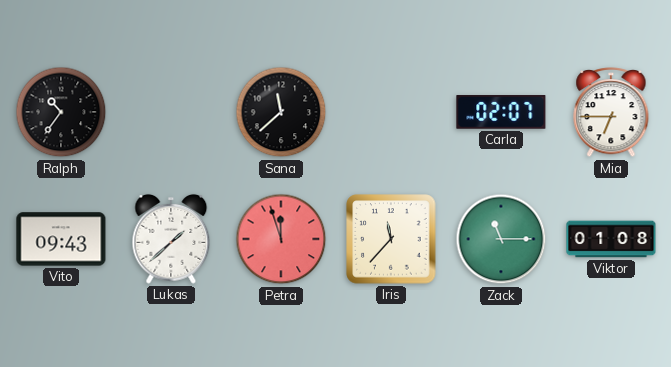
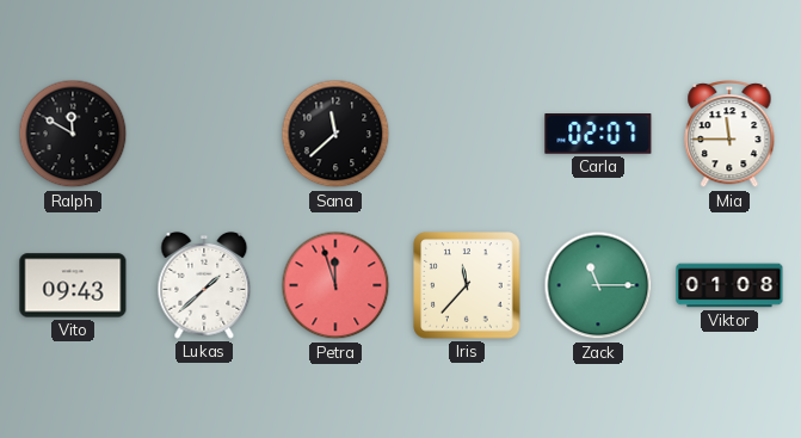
Ralph: 10:36 -> 11:50
Mia: 6:45 -> 11:45
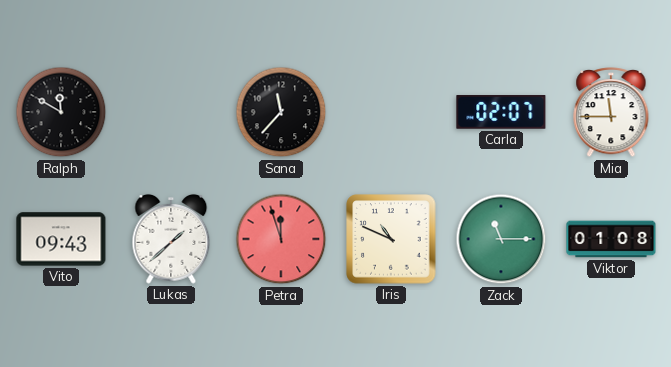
Sana: 11:38 -> 11:37
Iris: 11:37 -> 10:49
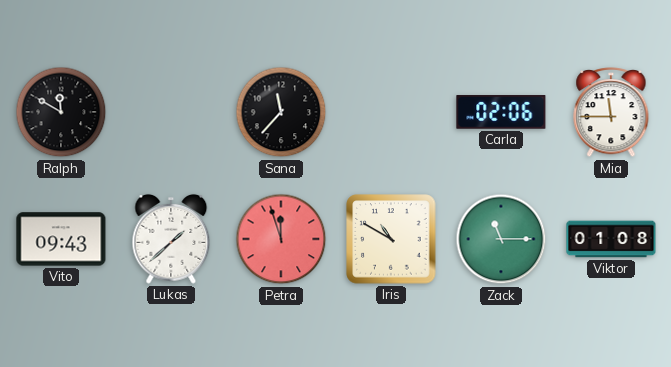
Carla: 02:07 -> 02:06
Iris: 10:49 -> 10:50
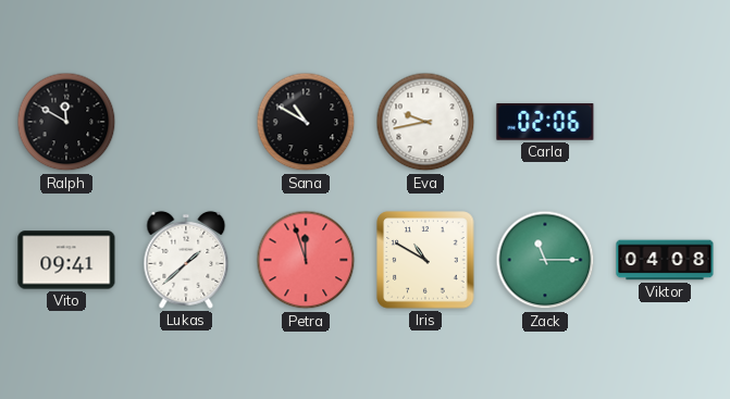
Sana: 11:37 -> 10:50
Eva: none -> 9:43
Mia: 11:45 -> none
Vito: 09:43 -> 09:41
Viktor: 01:08 -> 04:08
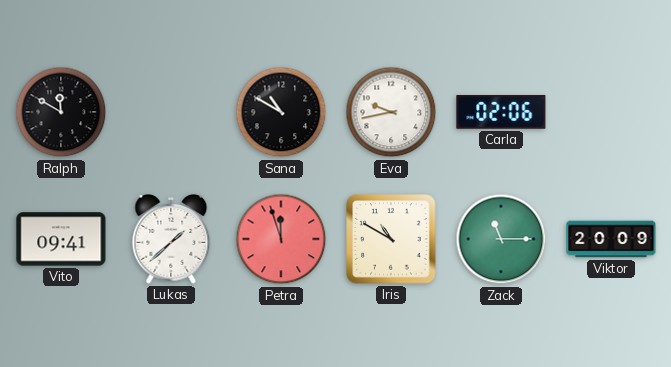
Viktor: 04:08 -> 20:09
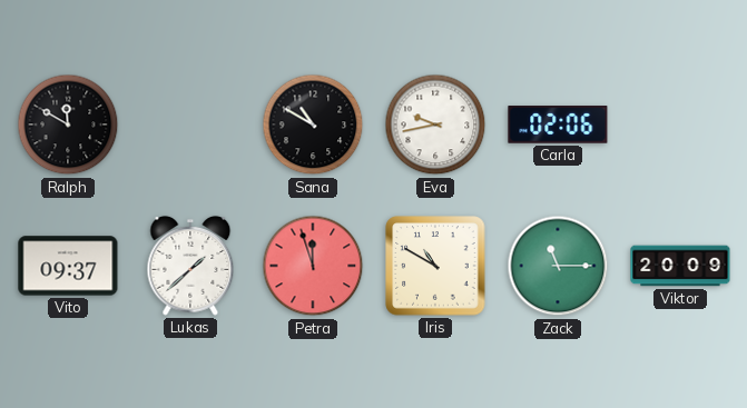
Vito: 09:41 -> 09:37
